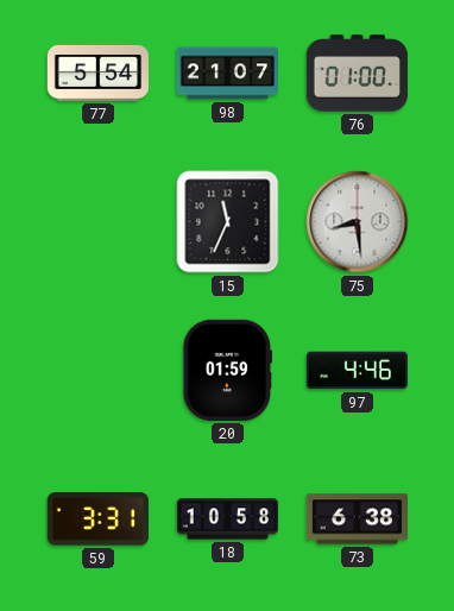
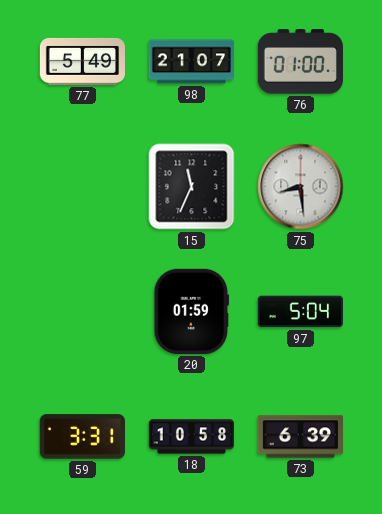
77: 5:54 -> 5:49
97: 4:46 -> 5:04
73: 6:38 -> 6:39
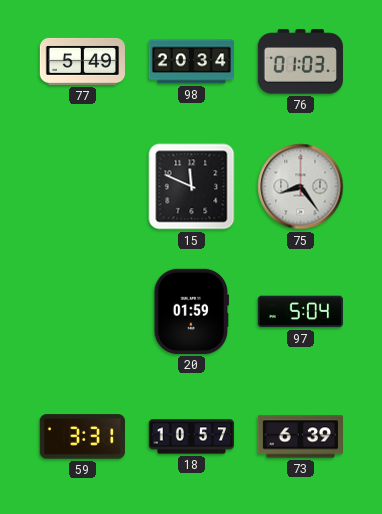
98: 21:07 -> 20:34
76: 01:00 -> 01:03
15: 11:34 -> 11:49
75: 8:29 -> 8:24
18: 10:58 -> 10:57
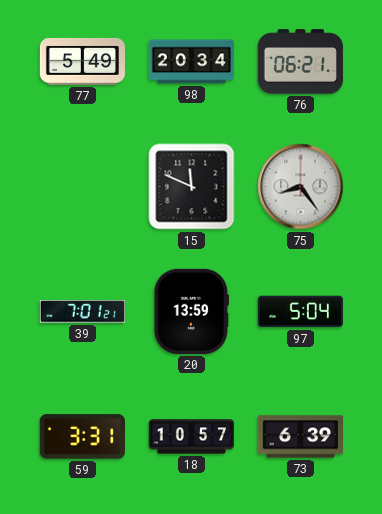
76: 01:03 -> 06:21
39: none -> 7:01
20: 01:59 -> 13:59
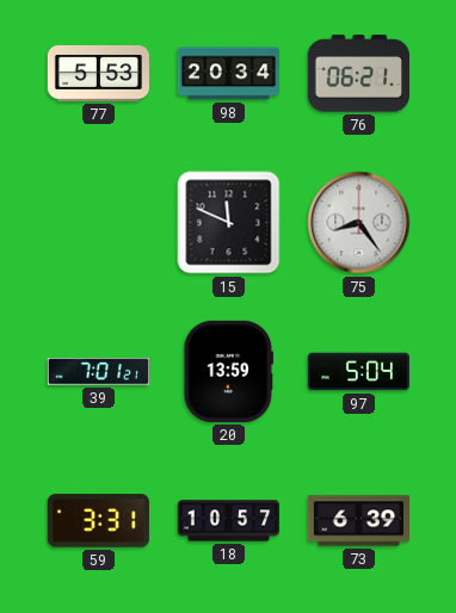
77: 5:49 -> 5:53
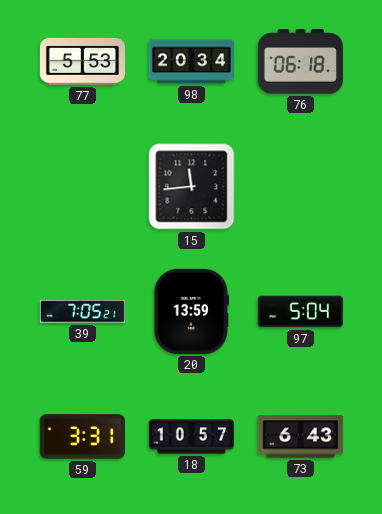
76: 06:21 -> 06:18
15: 11:49 -> 11:44
75: 8:24 -> none
39: 7:01 -> 7:05
73: 6:39 -> 6:43
